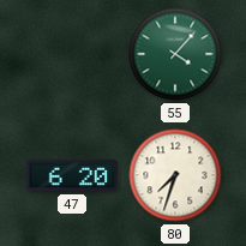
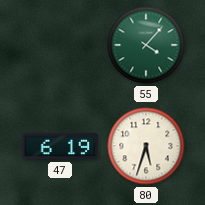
47: 6:20 -> 6:19
80: 7:33 -> 5:33
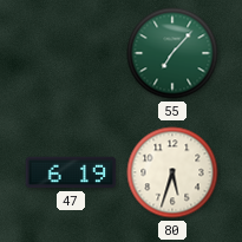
55: 4:07 -> 7:07
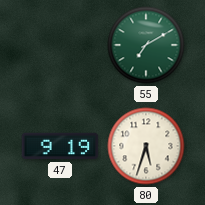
55: 7:07 -> 7:10
47: 6:19 -> 9:19
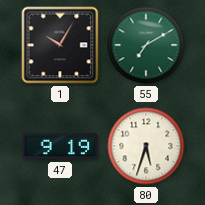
1: none -> 10:05
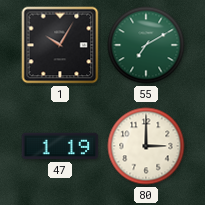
47: 9:19 -> 1:19
80: 5:33 -> 3:00
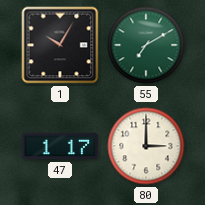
47: 1:19 -> 1:17
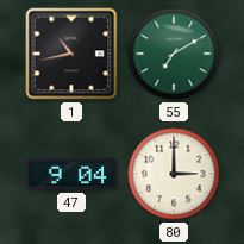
1: 10:05 -> 10:43
47: 1:17 -> 9:04
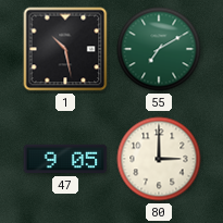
1: 10:43 -> 10:28
47: 9:04 -> 9:05
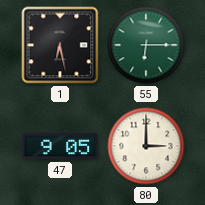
1: 10:28 -> 6:28
55: 7:10 -> 6:15
